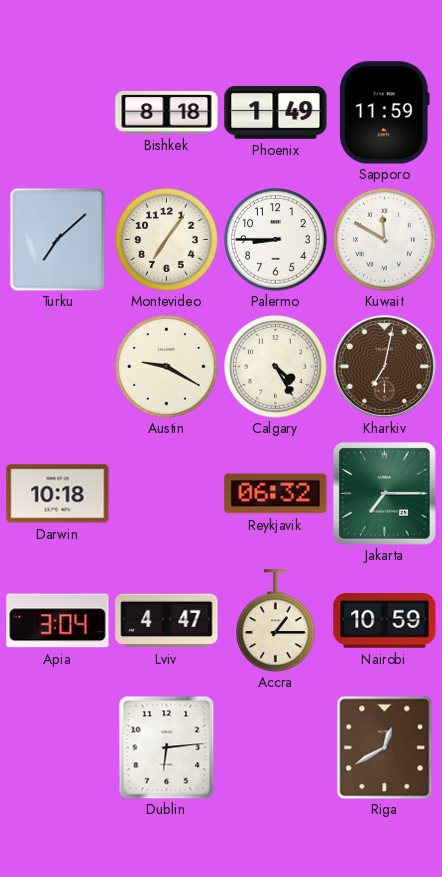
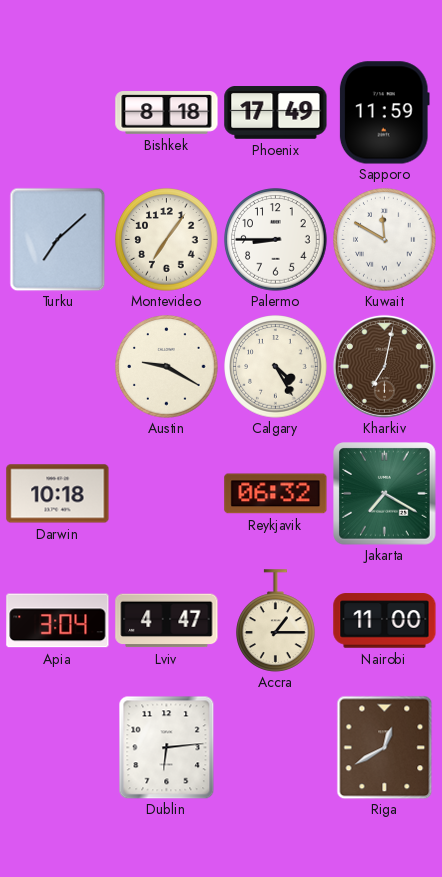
Phoenix: 1:49 -> 17:49
Jakarta: 7:15 -> 7:20
Nairobi: 10:59 -> 11:00
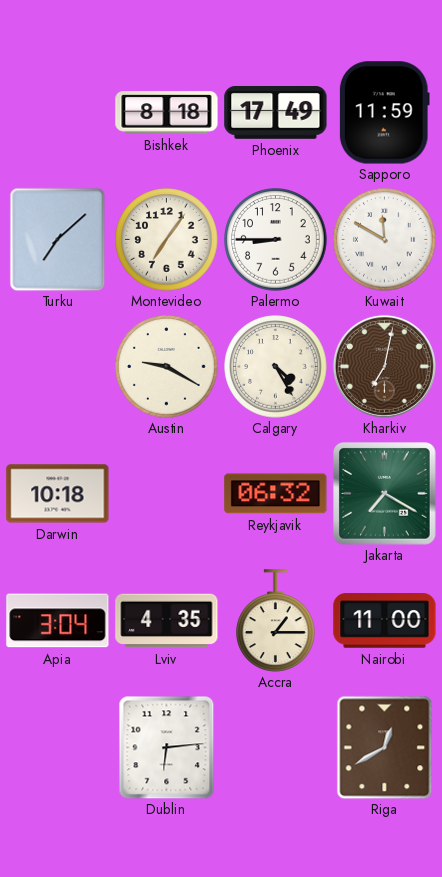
Lviv: 4:47 -> 4:35
